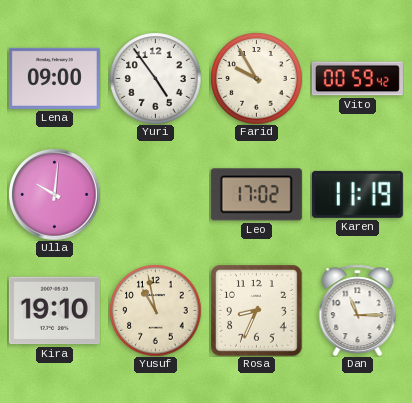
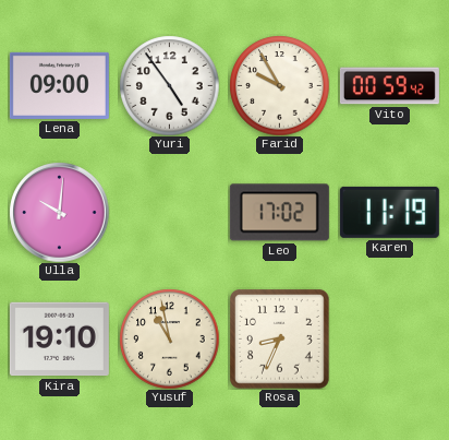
Dan: 11:15 -> none
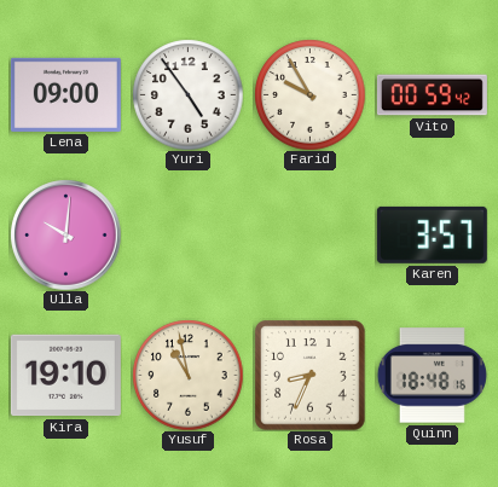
Leo: 17:02 -> none
Karen: 11:19 -> 3:57
Quinn: none -> 18:48
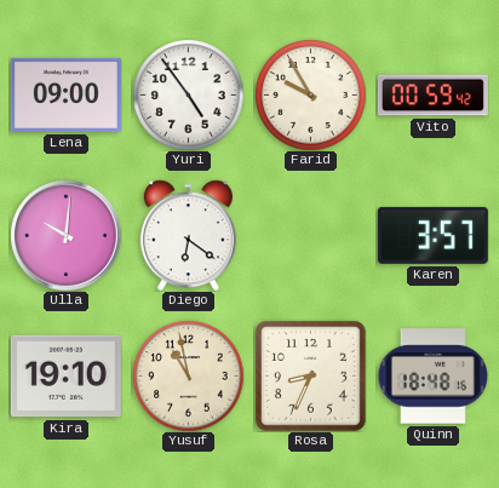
Diego: none -> 6:21
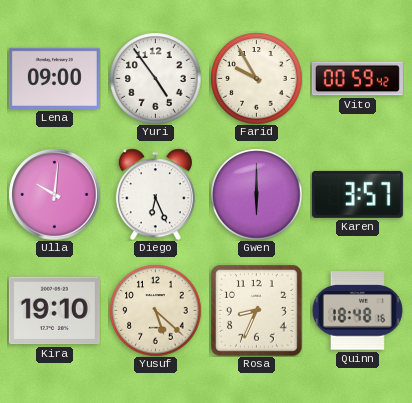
Diego: 6:21 -> 6:26
Gwen: none -> 6:00
Yusuf: 10:58 -> 5:22
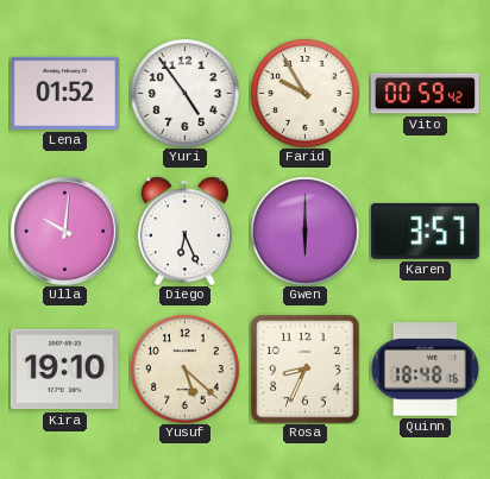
Lena: 09:00 -> 01:52
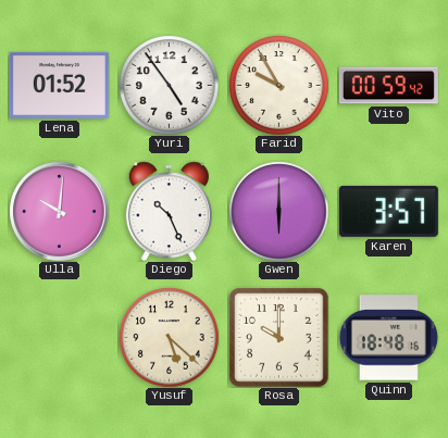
Diego: 6:26 -> 10:26
Kira: 19:10 -> none
Rosa: 8:34 -> 10:00
